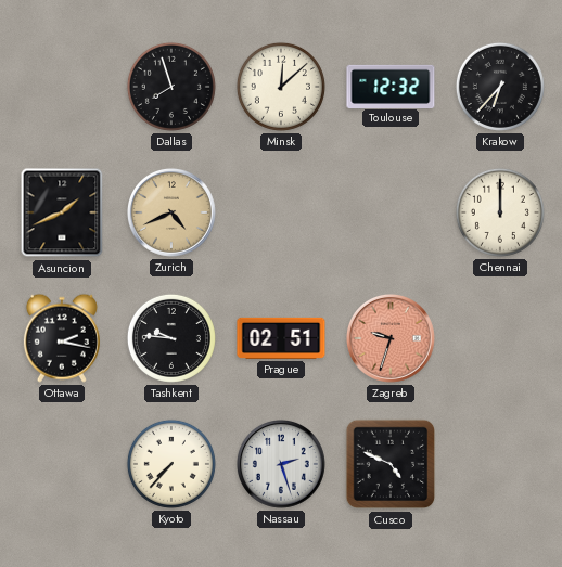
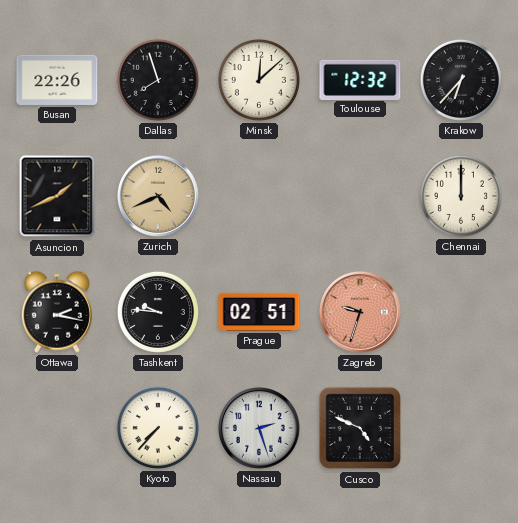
Busan: none -> 22:26
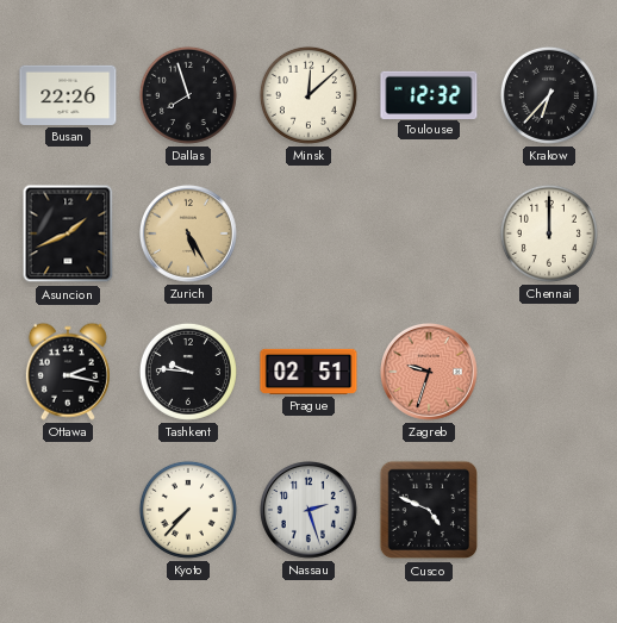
Zurich: 4:41 -> 5:25
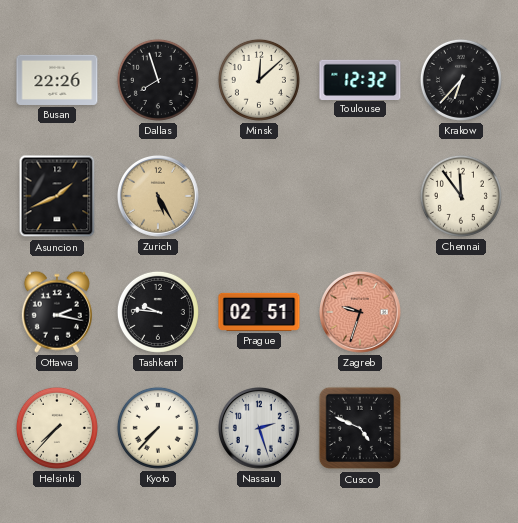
Chennai: 12:00 -> 11:54
Helsinki: none -> 7:37
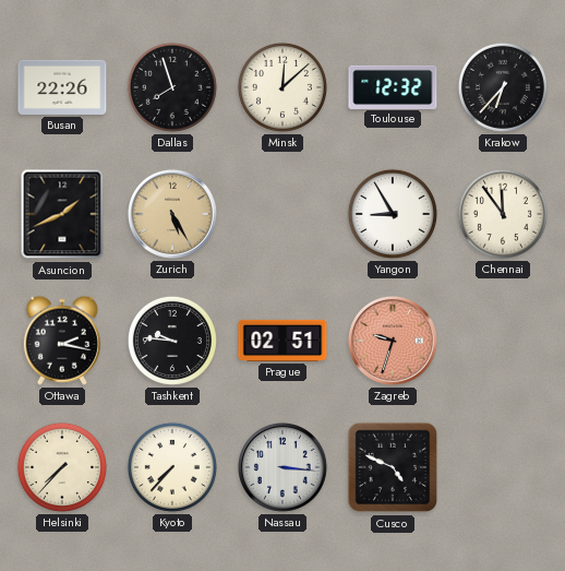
Yangon: none -> 8:55
Nassau: 2:27 -> 3:16
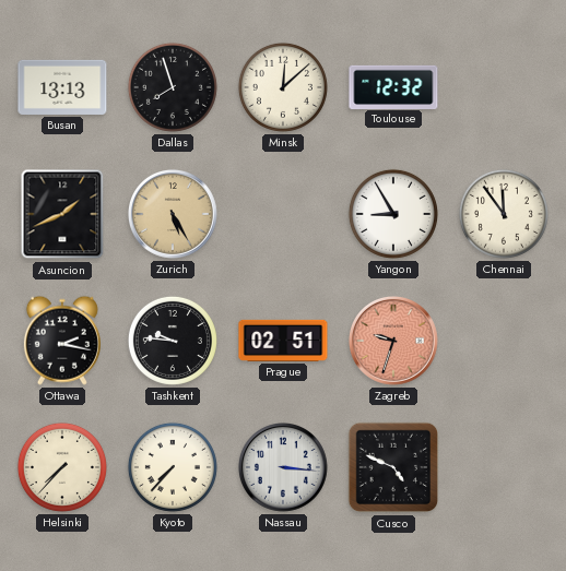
Busan: 22:26 -> 13:13
Krakow: 6:37 -> none
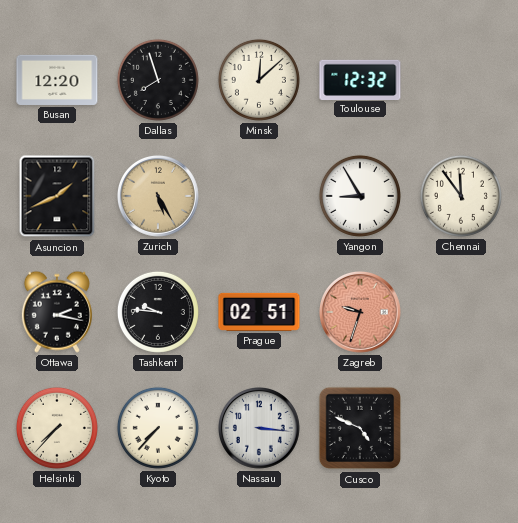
Busan: 13:13 -> 12:20
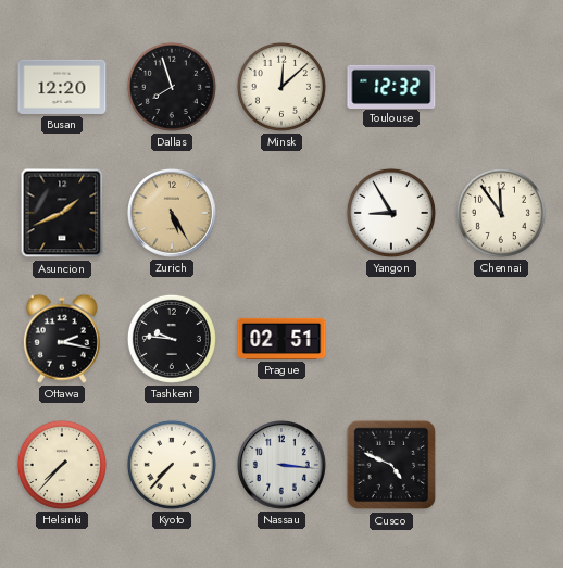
Zagreb: 9:33 -> none
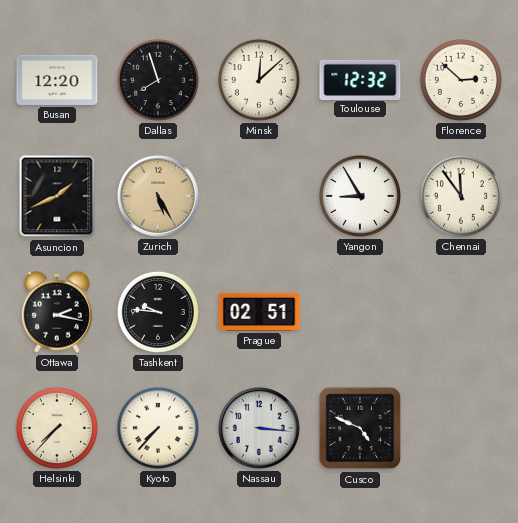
Florence: none -> 2:52
